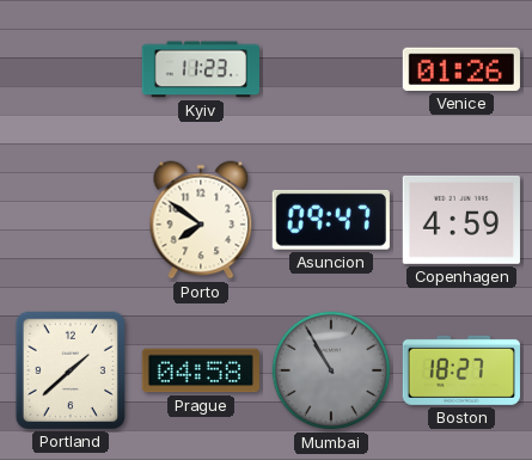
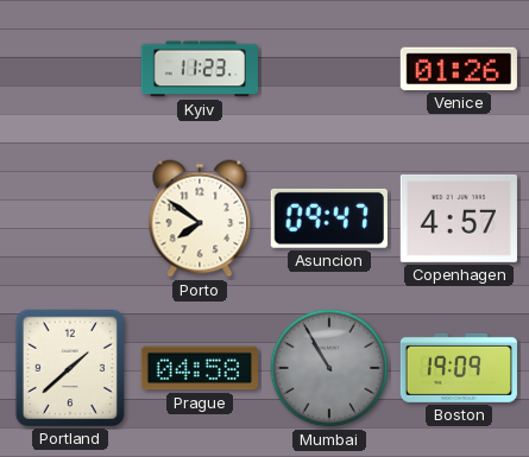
Copenhagen: 4:59 -> 4:57
Boston: 18:27 -> 19:09
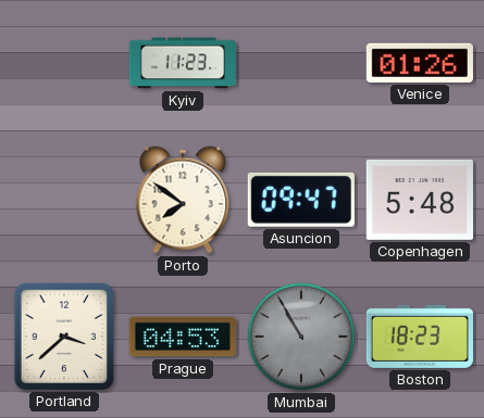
Copenhagen: 4:57 -> 5:48
Portland: 1:38 -> 3:38
Prague: 04:58 -> 04:53
Boston: 19:09 -> 18:23
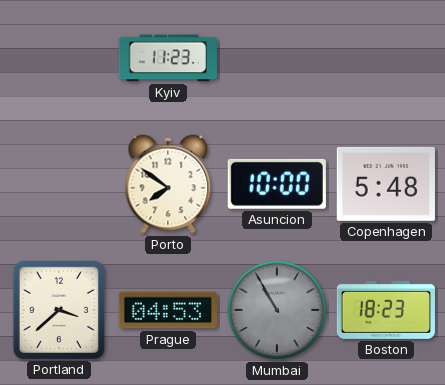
Venice: 01:26 -> none
Asuncion: 09:47 -> 10:00
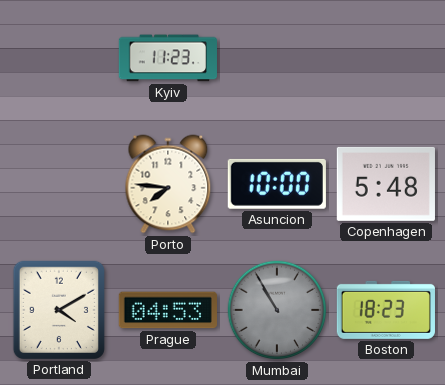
Porto: 7:51 -> 7:46
Portland: 3:38 -> 4:10
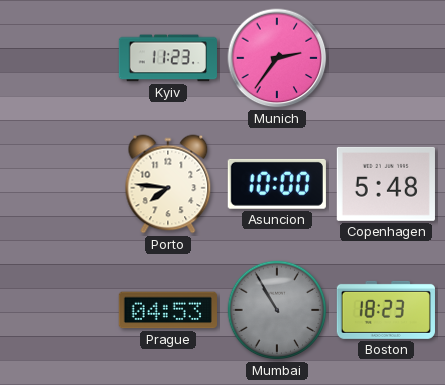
Munich: none -> 2:36
Portland: 4:10 -> none
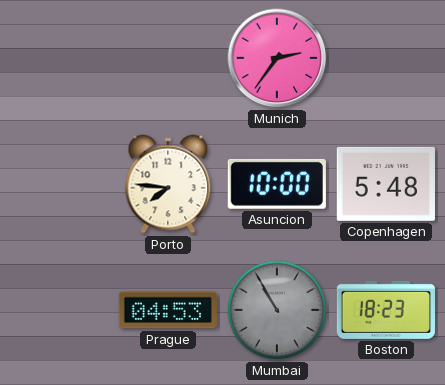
Kyiv: 11:23 -> none
